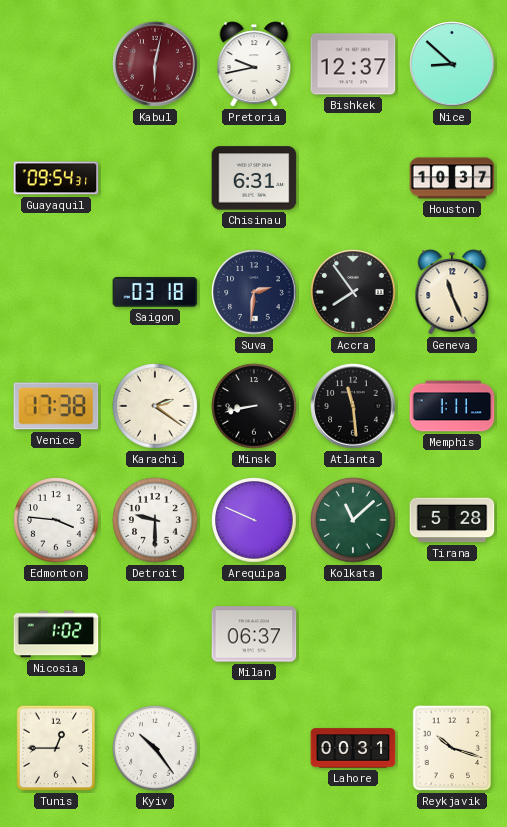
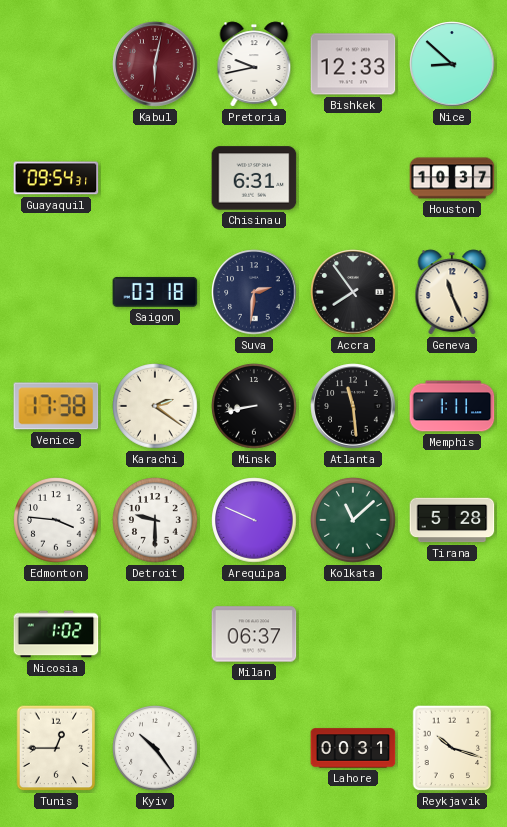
Bishkek: 12:37 -> 12:33
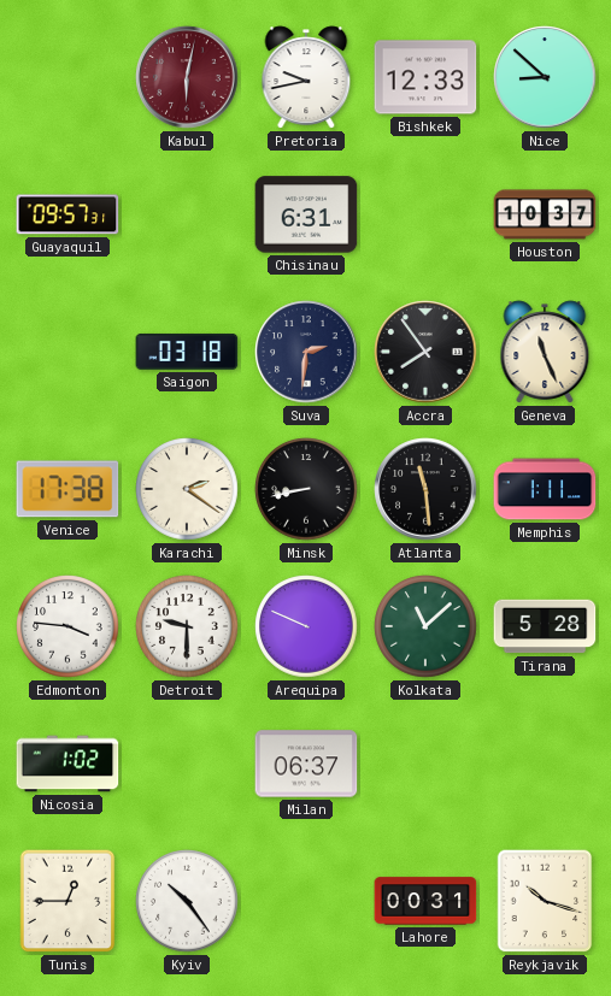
Guayaquil: 09:54 -> 09:57
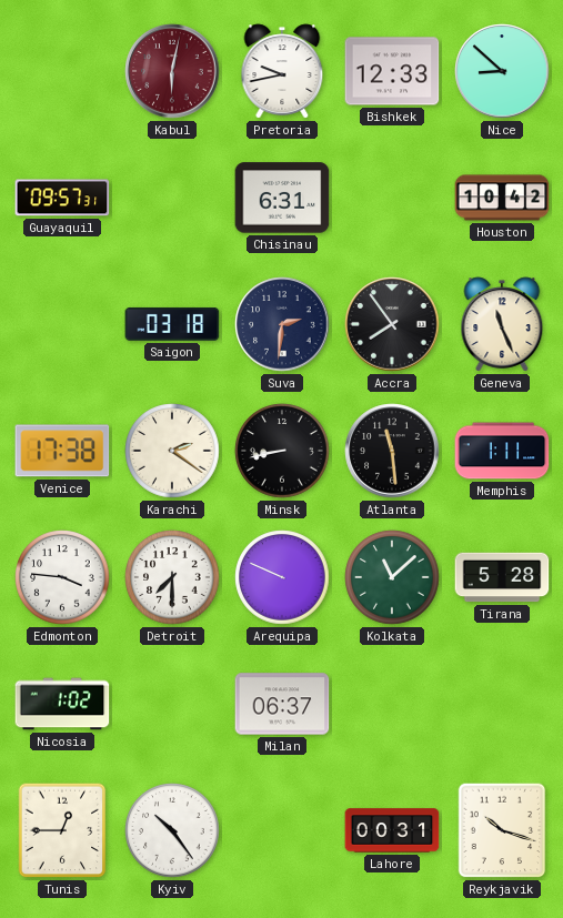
Houston: 10:37 -> 10:42
Detroit: 9:30 -> 7:30
